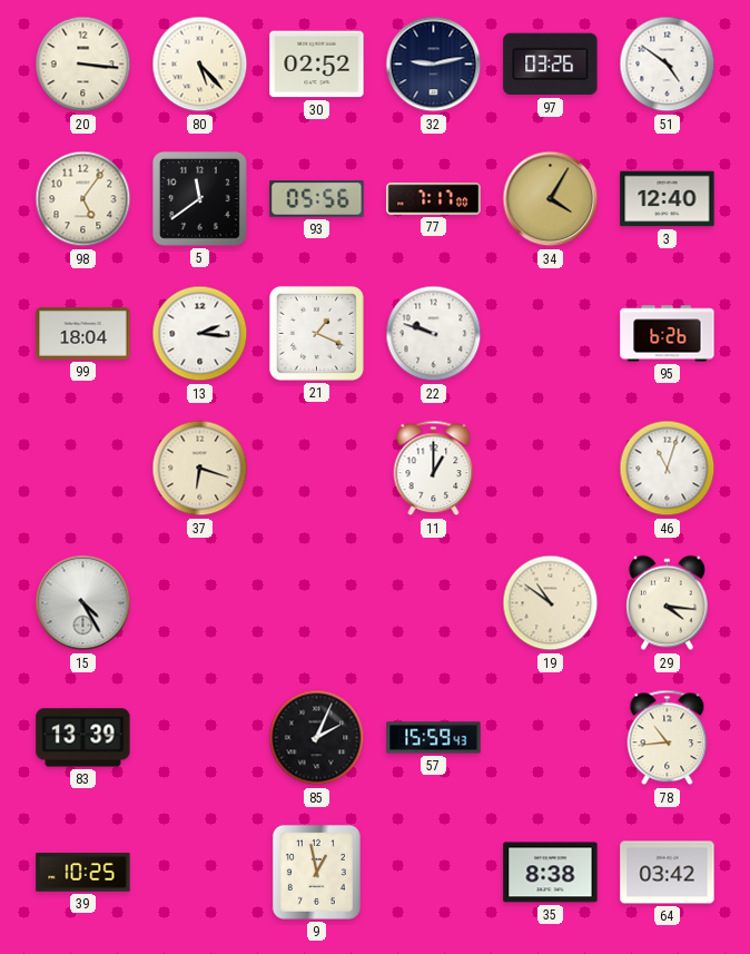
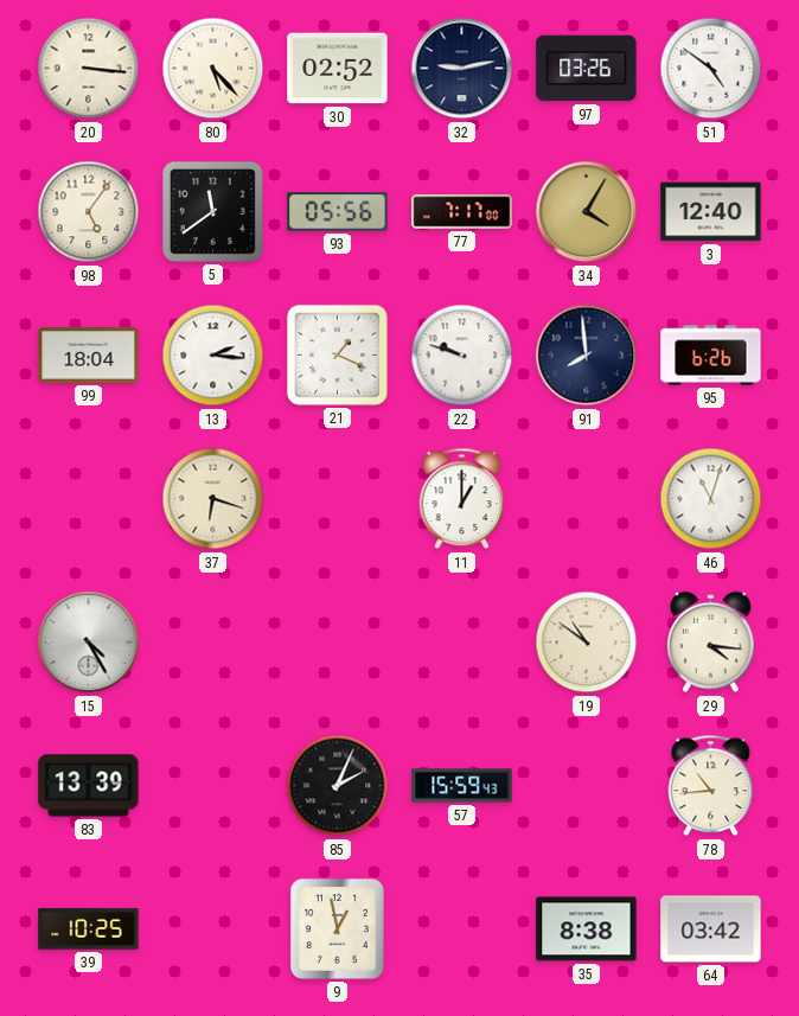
91: none -> 7:59
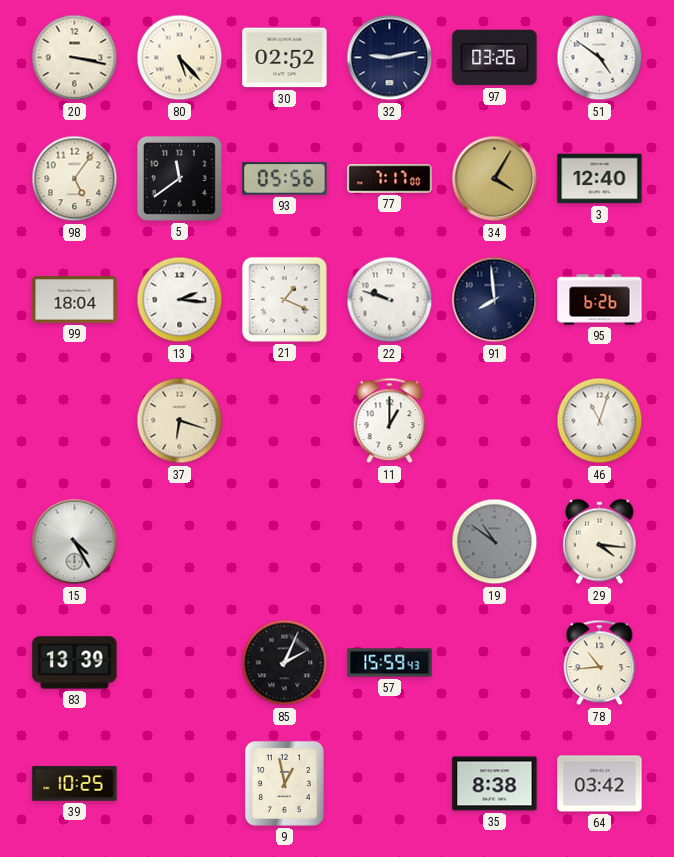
20: 3:16 -> 3:17
19 dial: cream -> grey
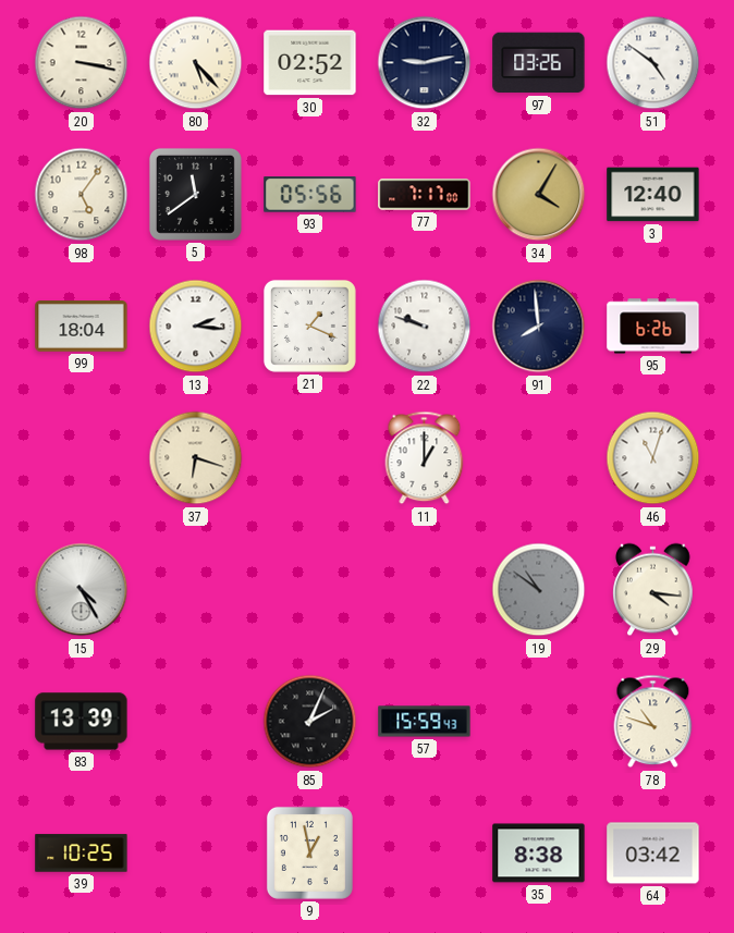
78: 10:44 -> 10:48
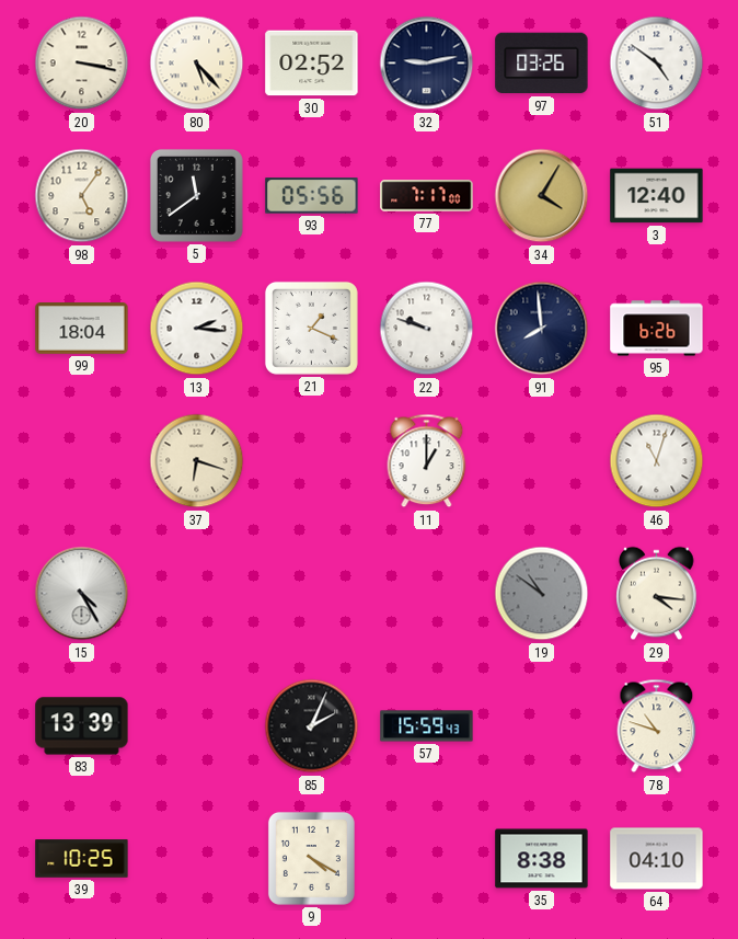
9: 12:58 -> 4:20
64: 03:42 -> 04:10
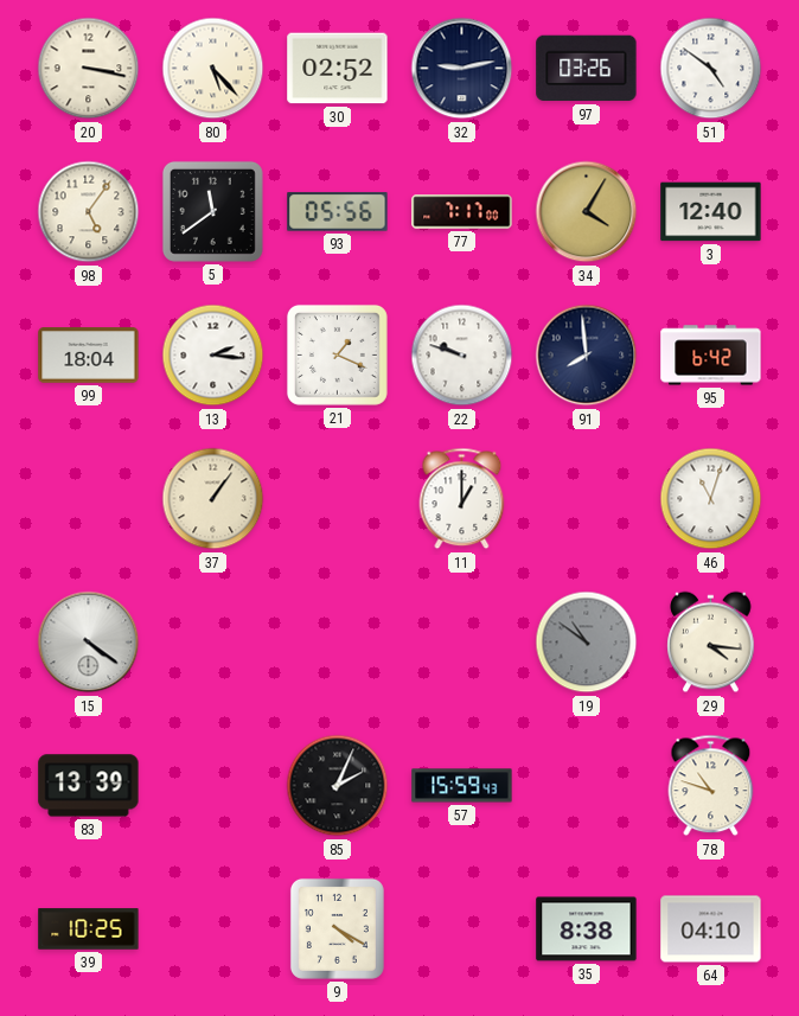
95: 6:26 -> 6:42
37: 6:18 -> 1:06
15: 4:25 -> 4:21
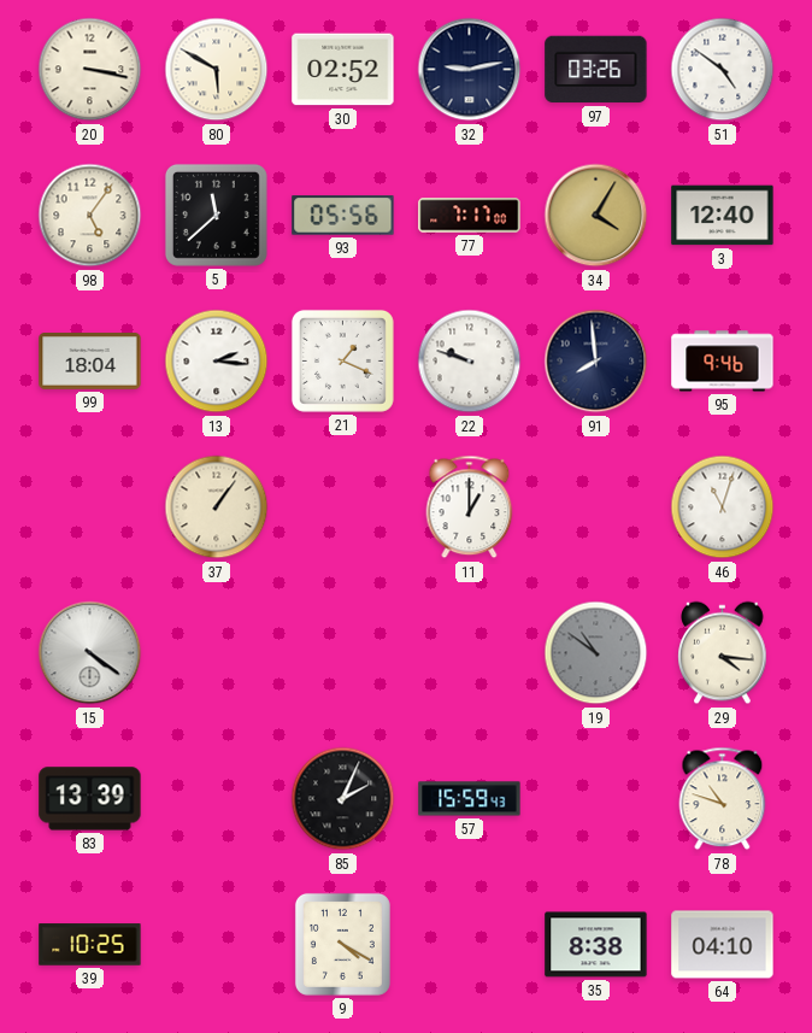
80: 5:23 -> 5:50
5: 11:39 -> 11:38
95: 6:42 -> 9:46
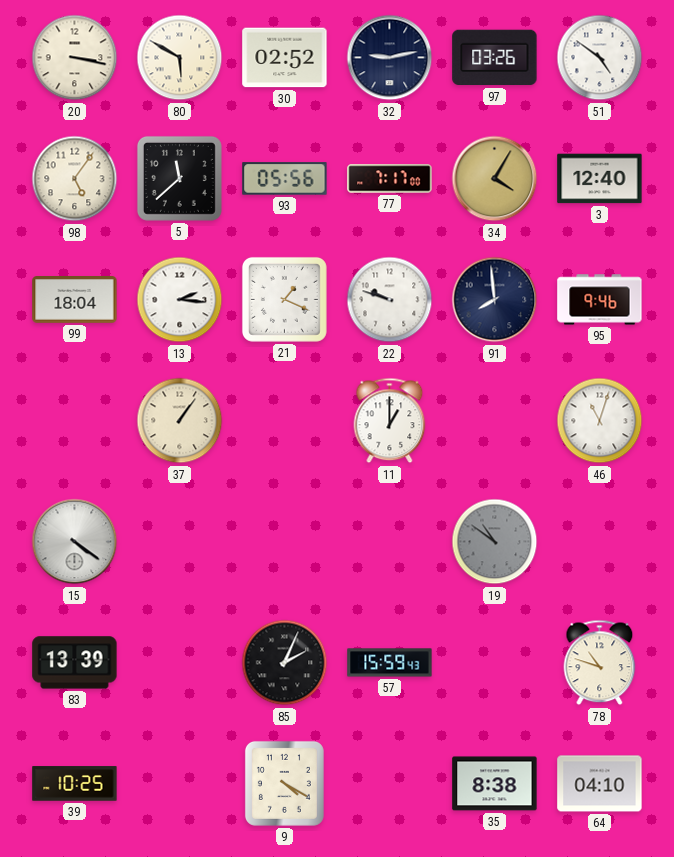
29: 4:16 -> none
